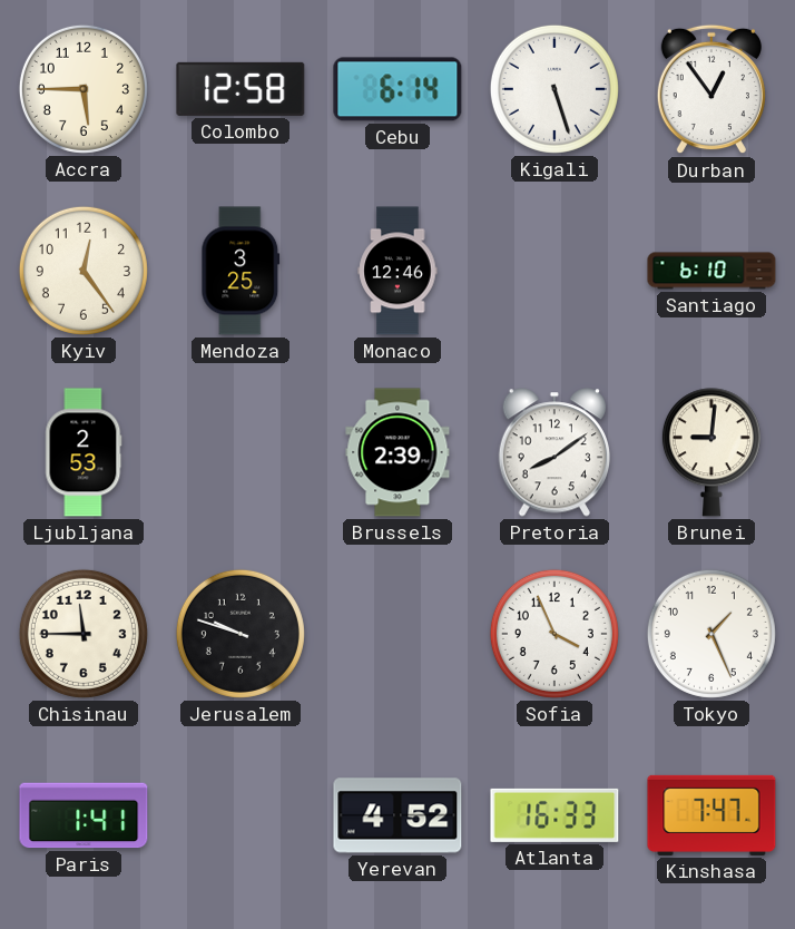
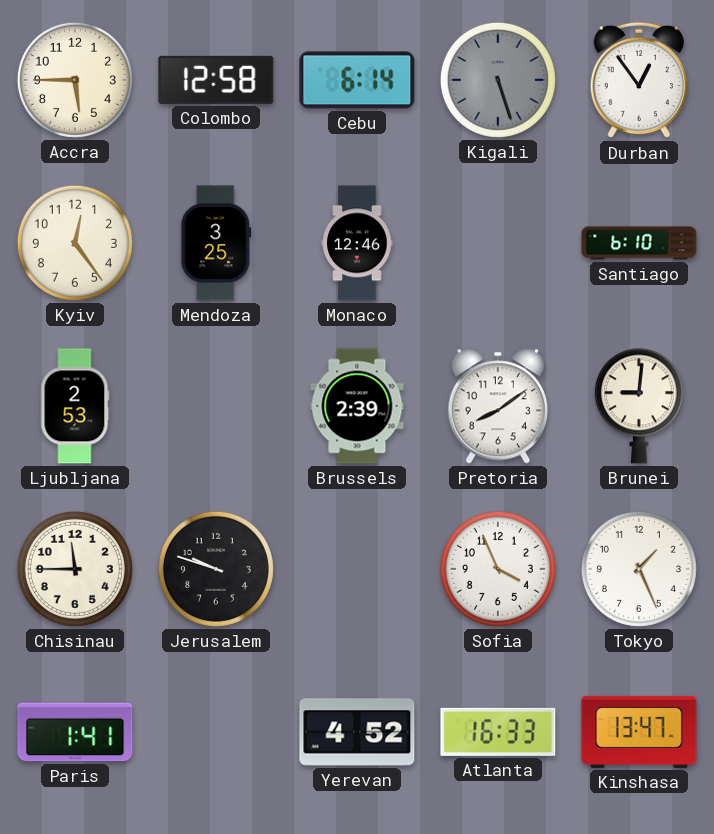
Kigali dial: white -> grey
Kinshasa: 7:47 -> 13:47
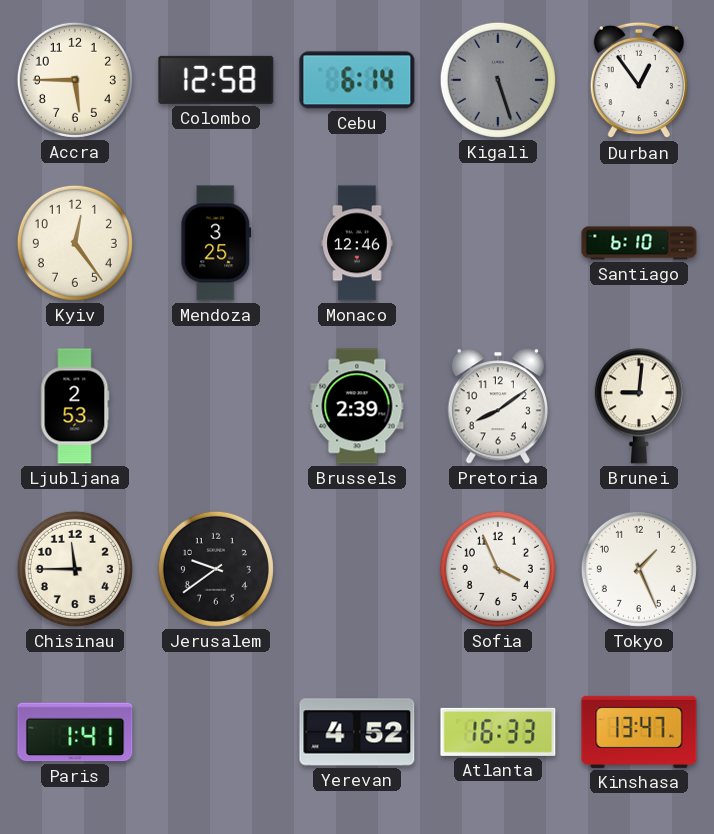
Jerusalem: 9:48 -> 9:39
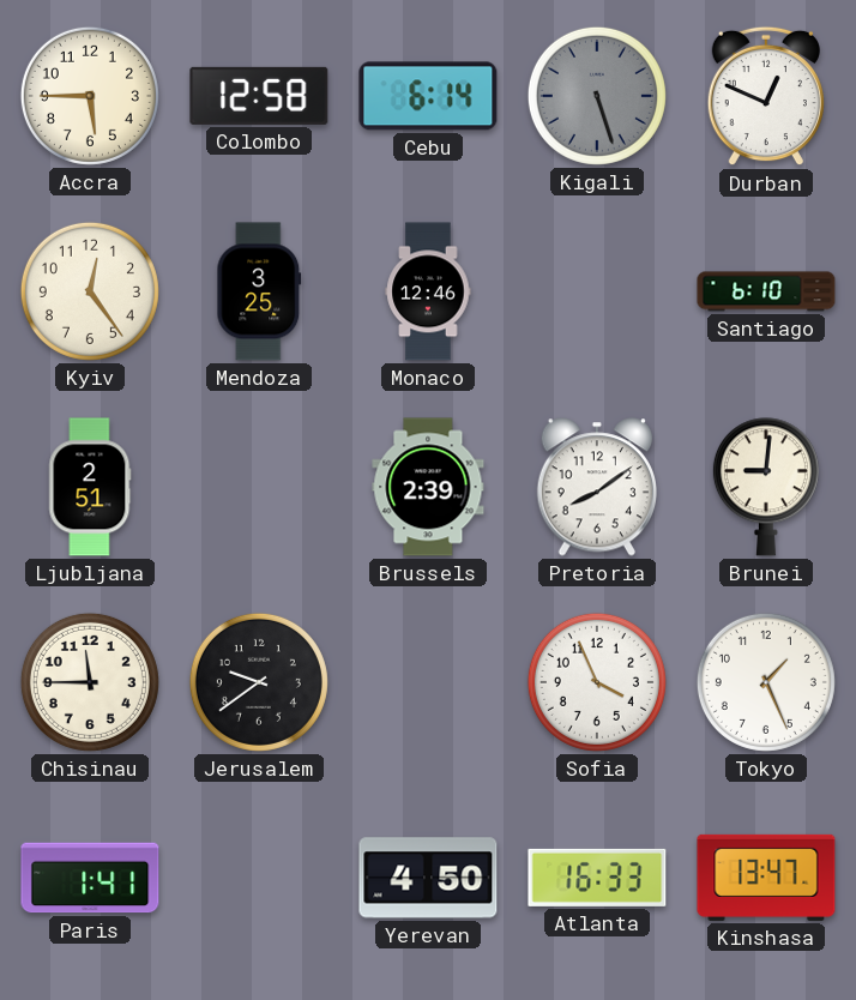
Durban: 12:54 -> 12:49
Ljubljana: 2:53 -> 2:51
Yerevan: 4:52 -> 4:50
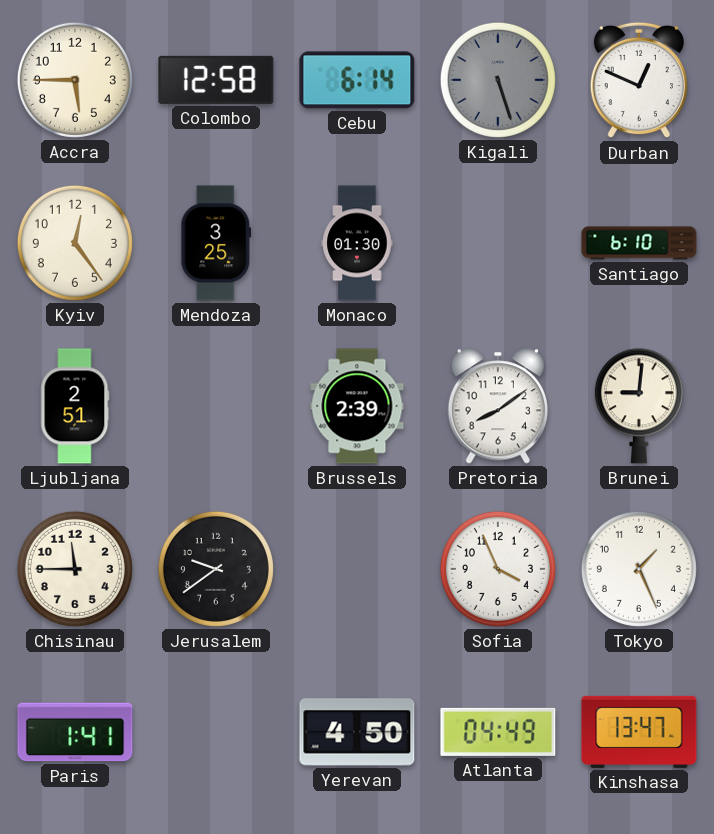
Monaco: 12:46 -> 01:30
Atlanta: 16:33 -> 04:49
